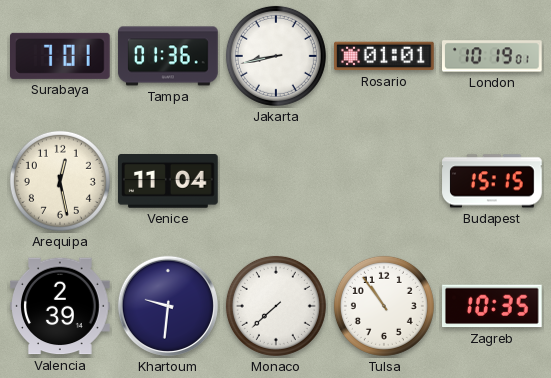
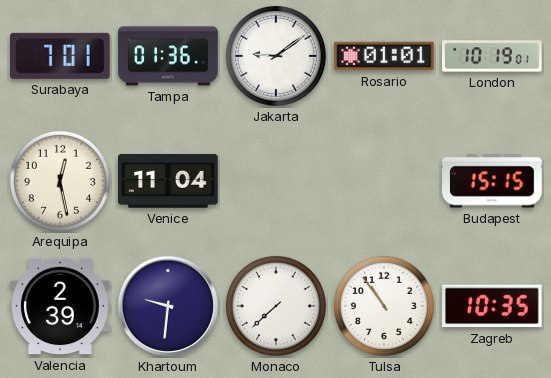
Jakarta: 8:43 -> 9:09
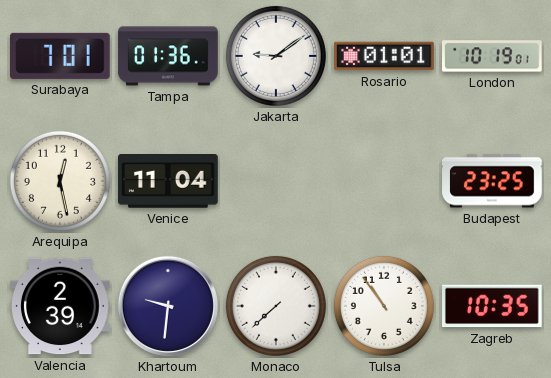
Budapest: 15:15 -> 23:25
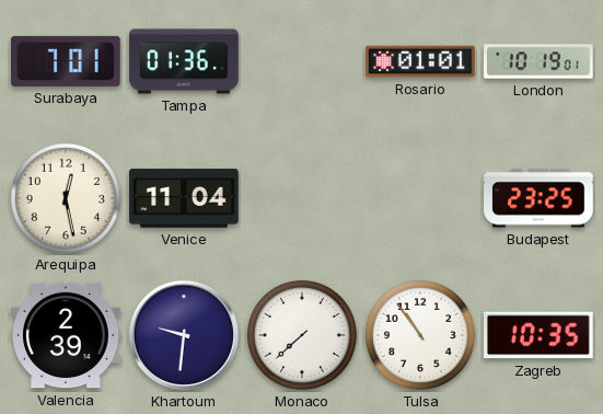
Jakarta: 9:09 -> none
